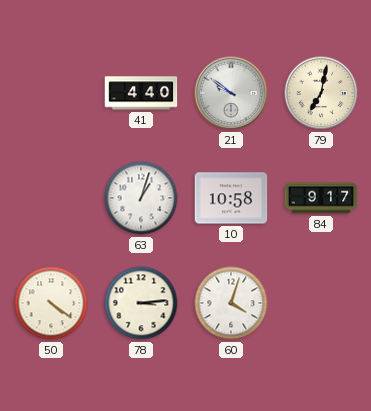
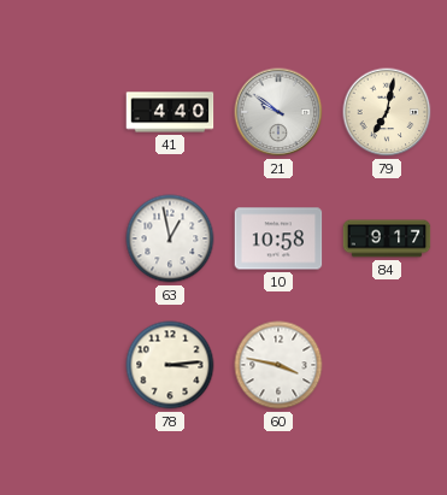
63: 1:03 -> 12:58
50: 4:21 -> none
60: 4:03 -> 3:47
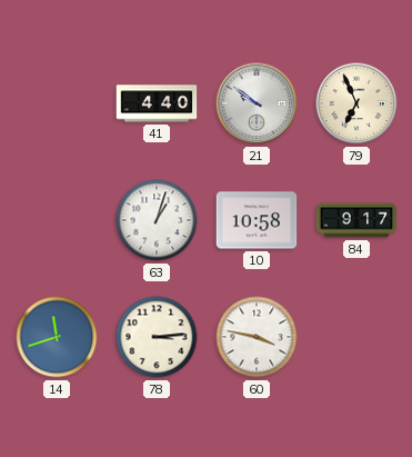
79: 7:02 -> 6:56
63: 12:58 -> 1:03
14: none -> 11:42
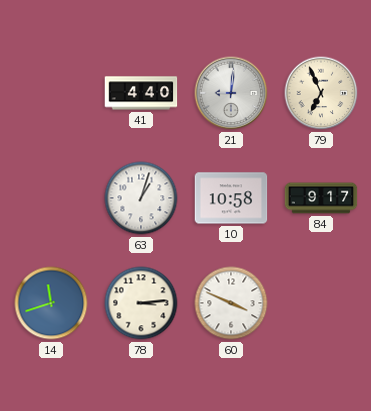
21: 9:51 -> 9:01
60: 3:47 -> 3:49
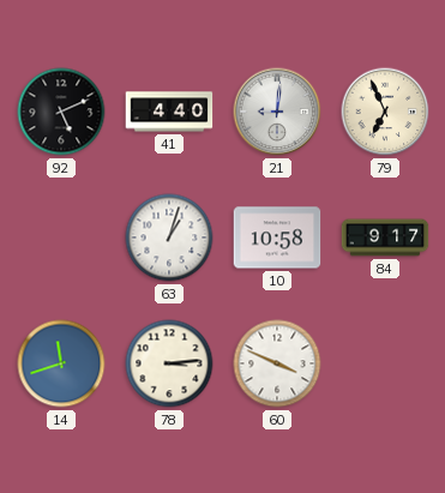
92: none -> 5:11
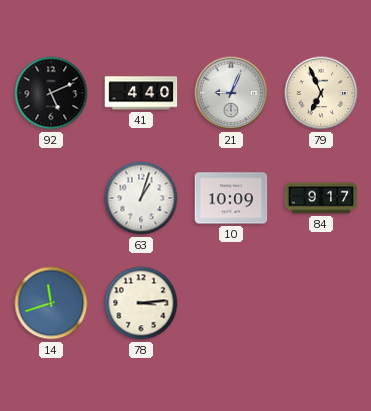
21: 9:01 -> 9:04
10: 10:58 -> 10:09
60: 3:49 -> none
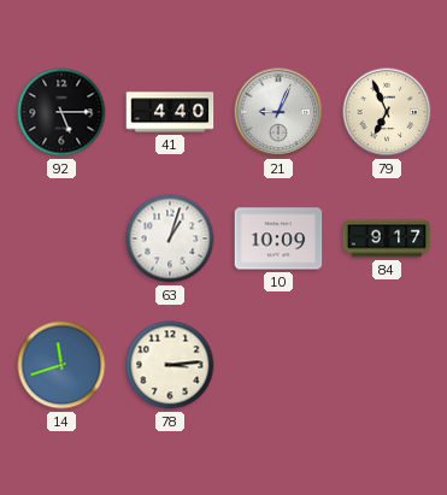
92: 5:11 -> 5:15
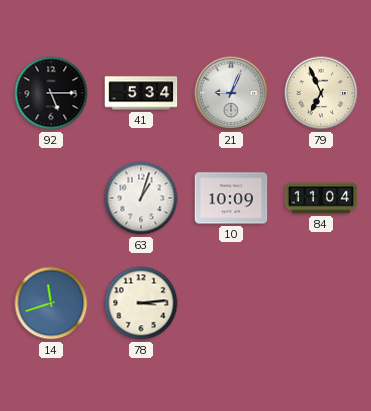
41: 4:40 -> 5:34
84: 9:17 -> 11:04
